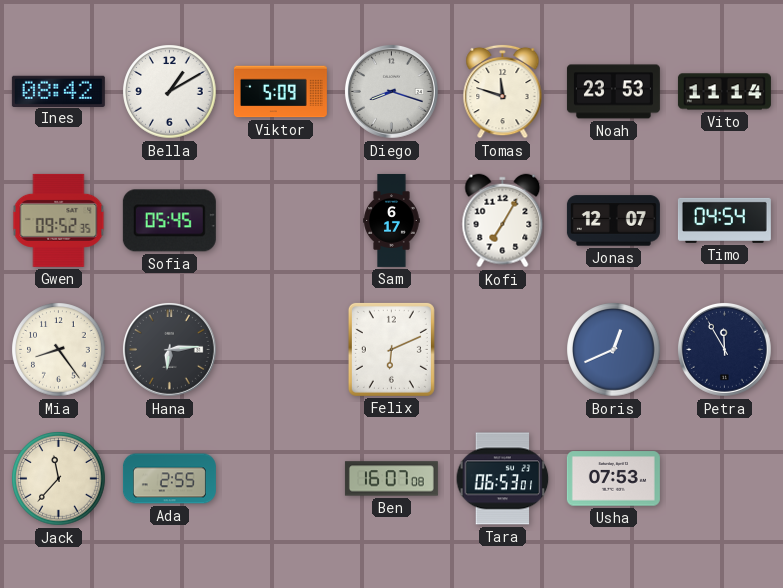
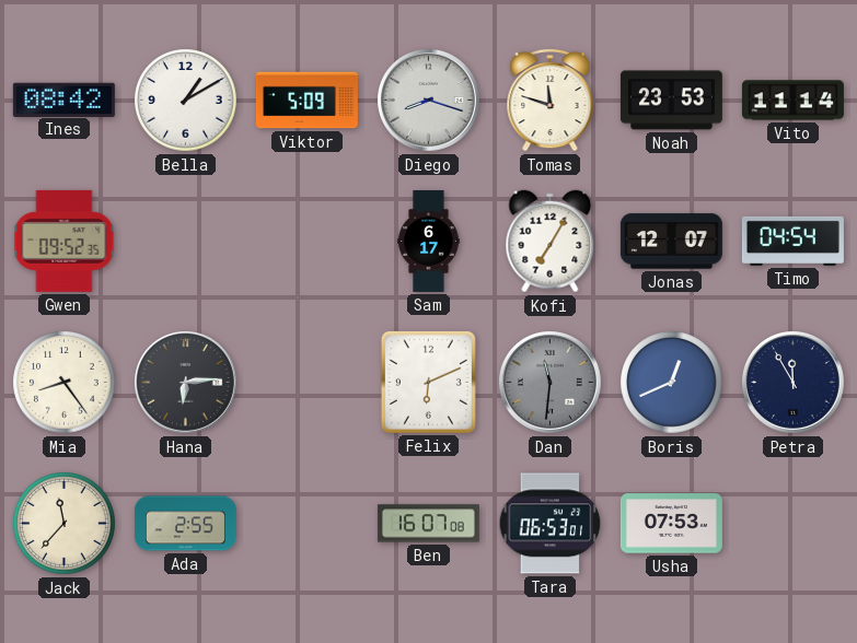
Sofia: 05:45 -> none
Dan: none -> 11:31
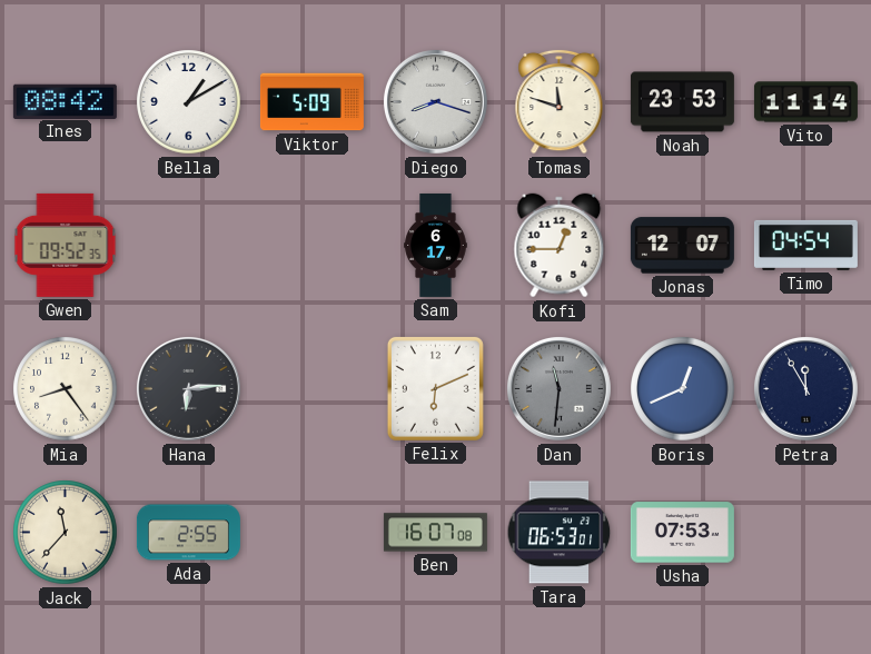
Kofi: 7:05 -> 12:45
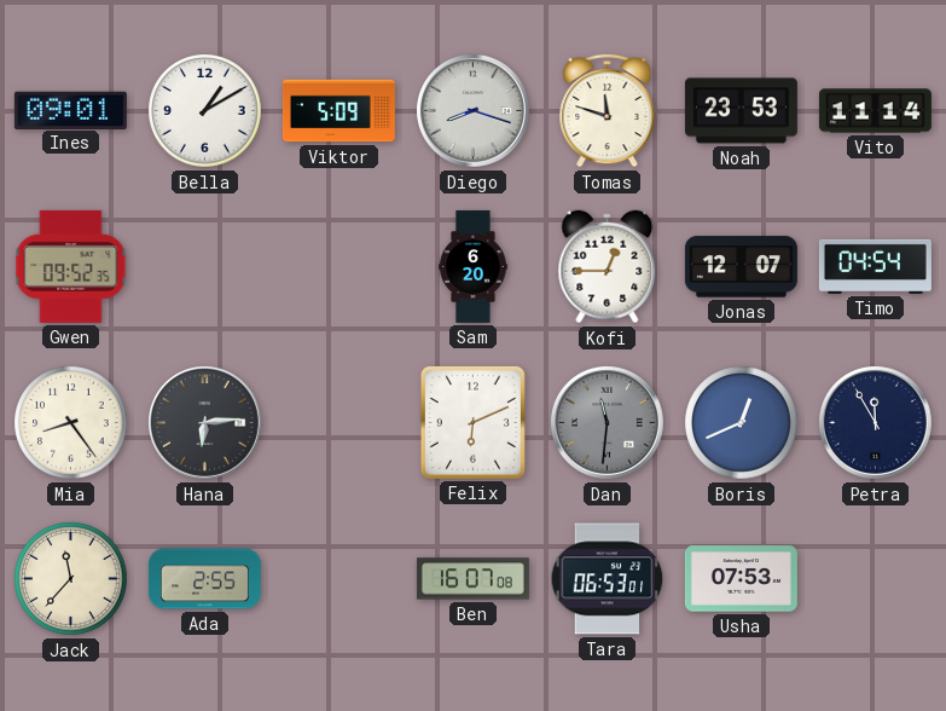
Ines: 08:42 -> 09:01
Sam: 6:17 -> 6:20
